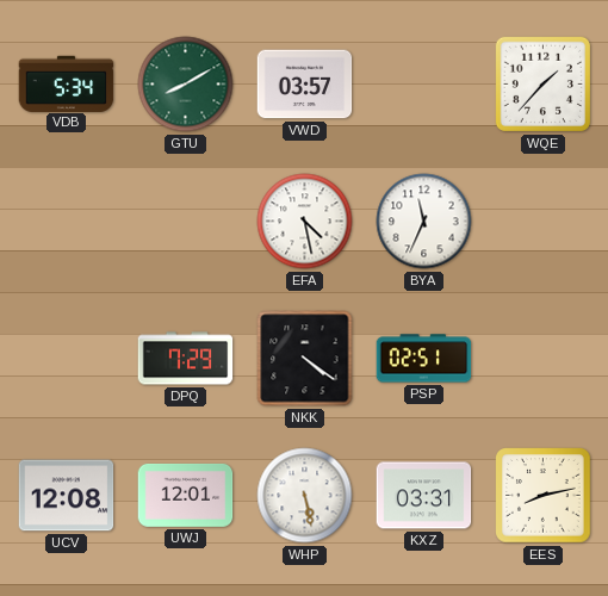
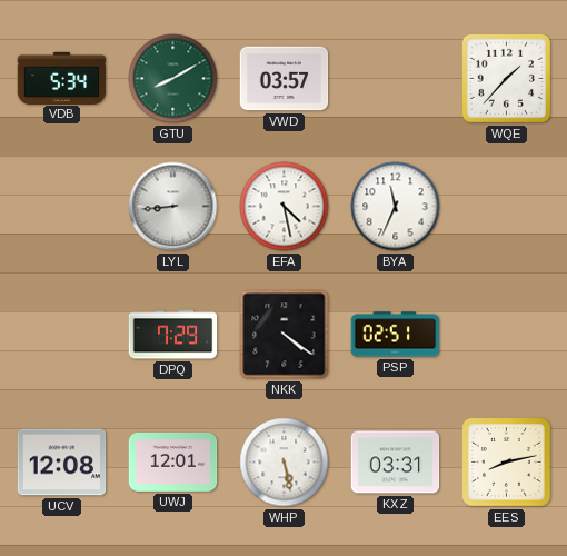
LYL: none -> 8:44
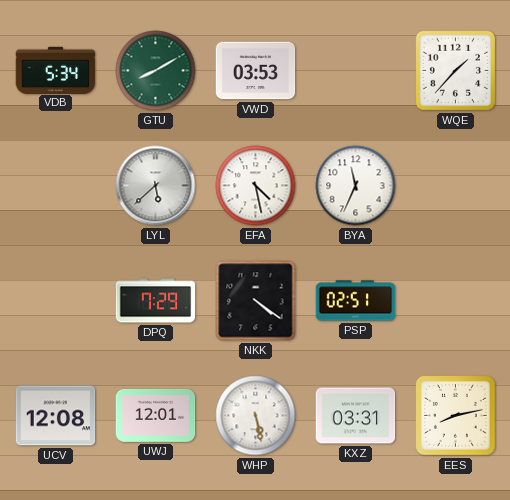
VWD: 03:57 -> 03:53
LYL: 8:44 -> 5:38
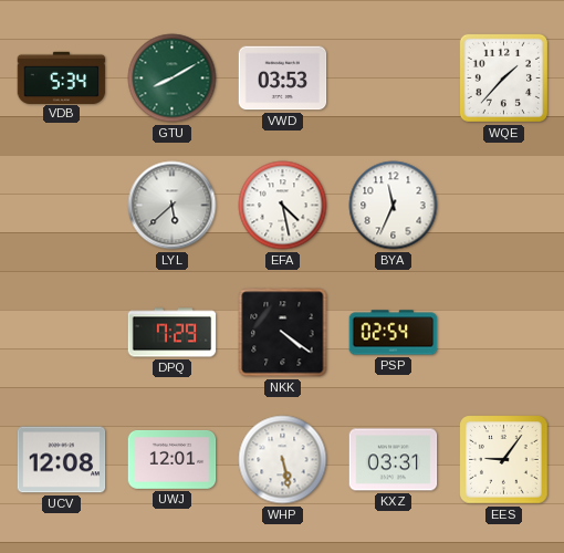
PSP: 02:51 -> 02:54
EES: 8:13 -> 9:06
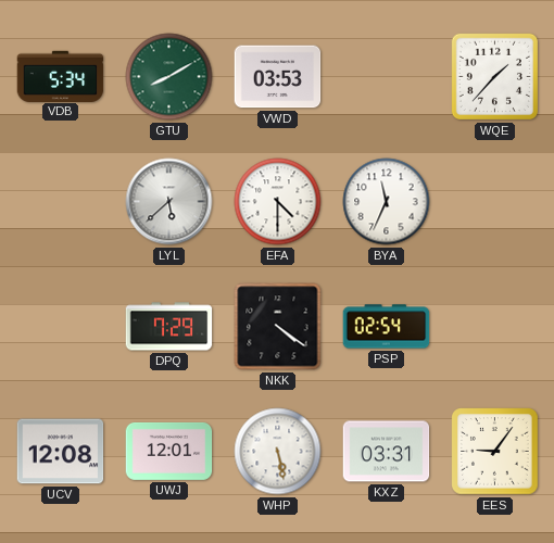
EFA: 4:28 -> 4:30
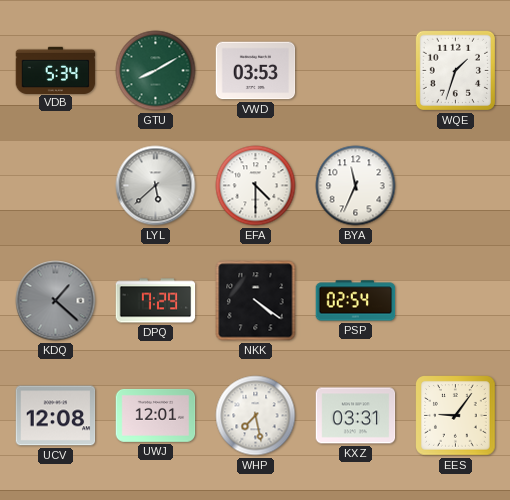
WQE: 1:37 -> 1:33
KDQ: none -> 1:22
WHP: 5:28 -> 7:28
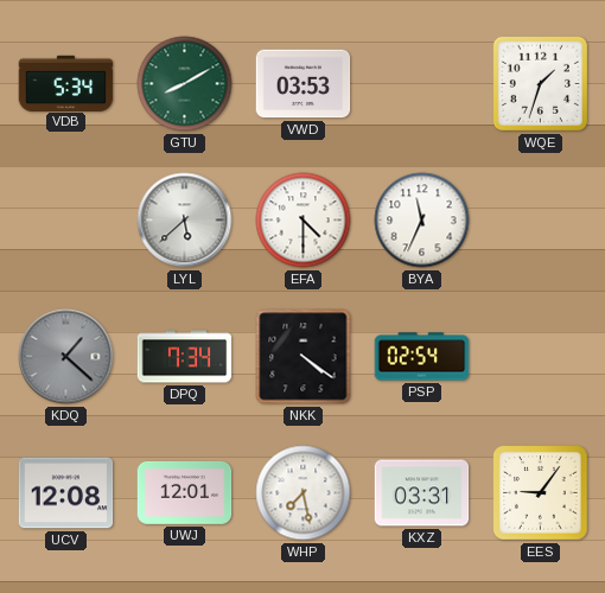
DPQ: 7:29 -> 7:34
